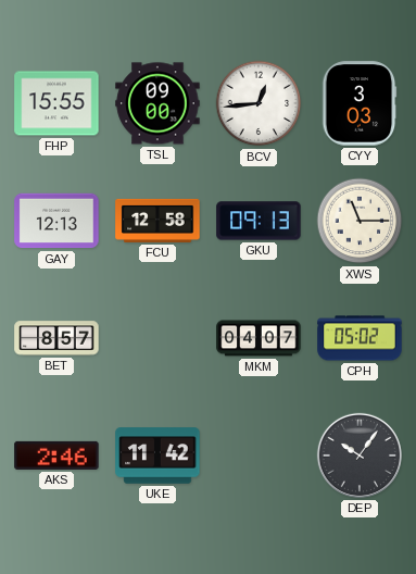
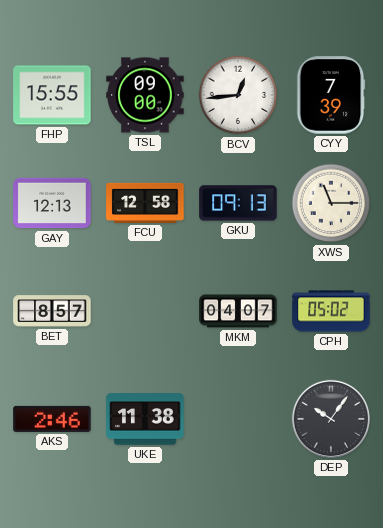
CYY: 3:03 -> 7:39
UKE: 11:42 -> 11:38
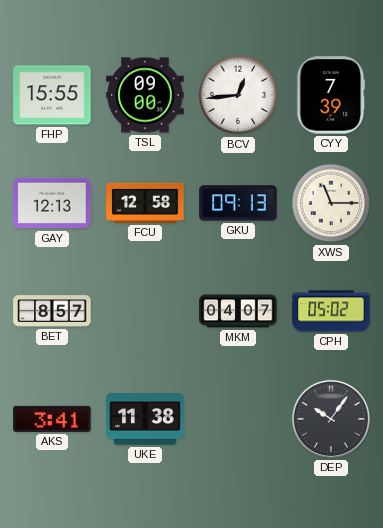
AKS: 2:46 -> 3:41
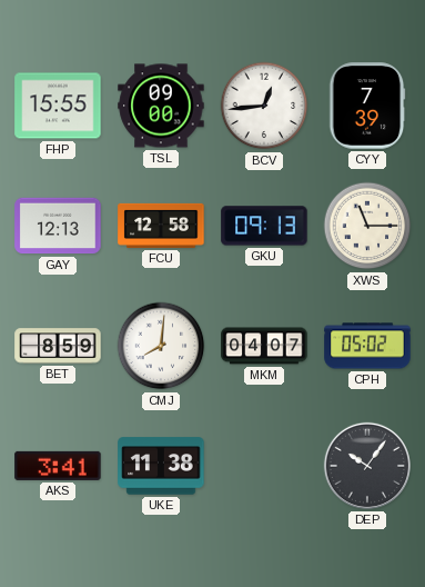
BET: 8:57 -> 8:59
CMJ: none -> 8:01
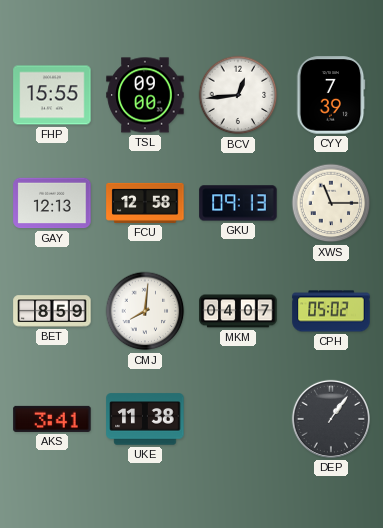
DEP: 10:06 -> 1:06
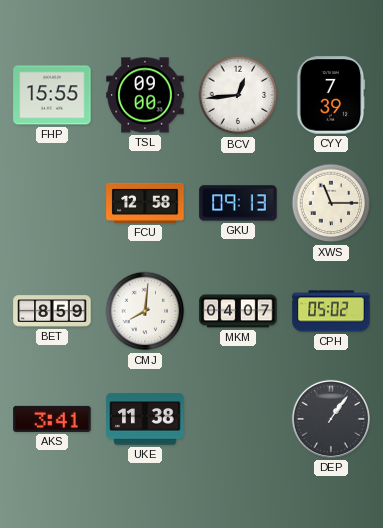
GAY: 12:13 -> none
